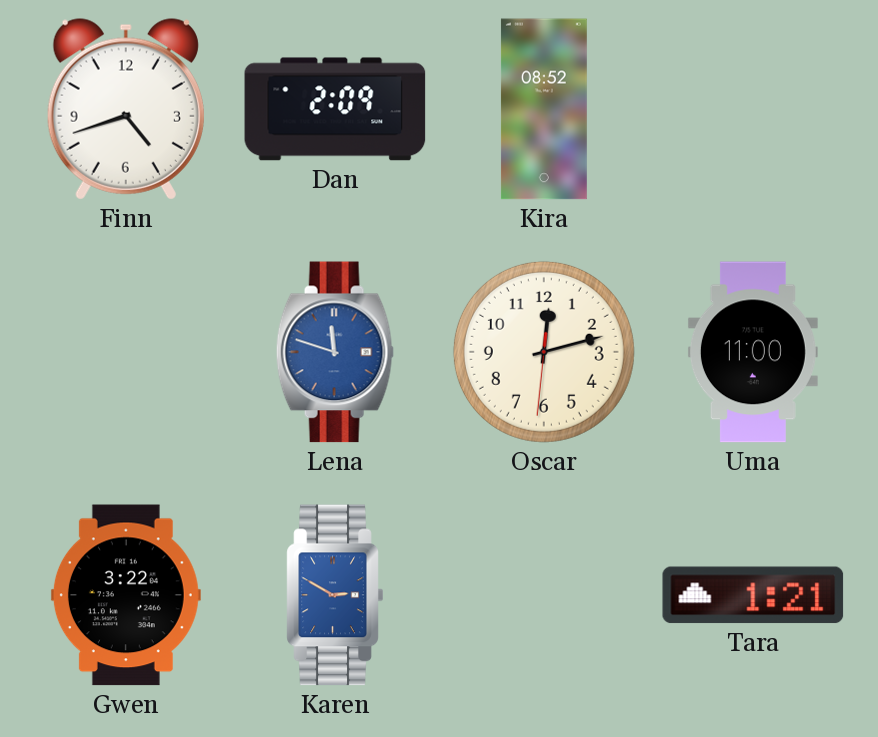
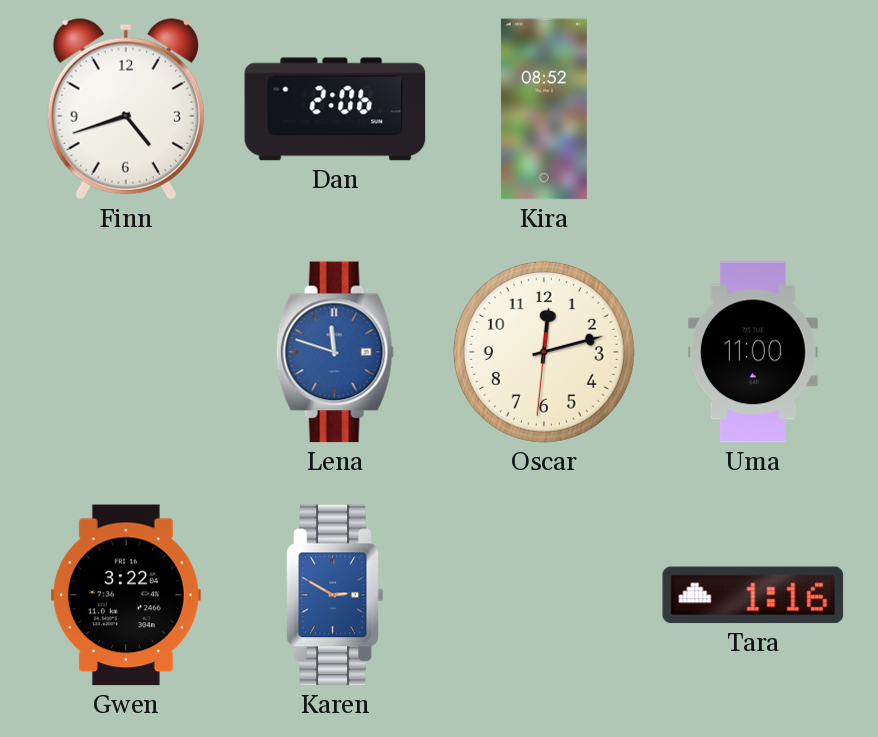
Dan: 2:09 -> 2:06
Tara: 1:21 -> 1:16
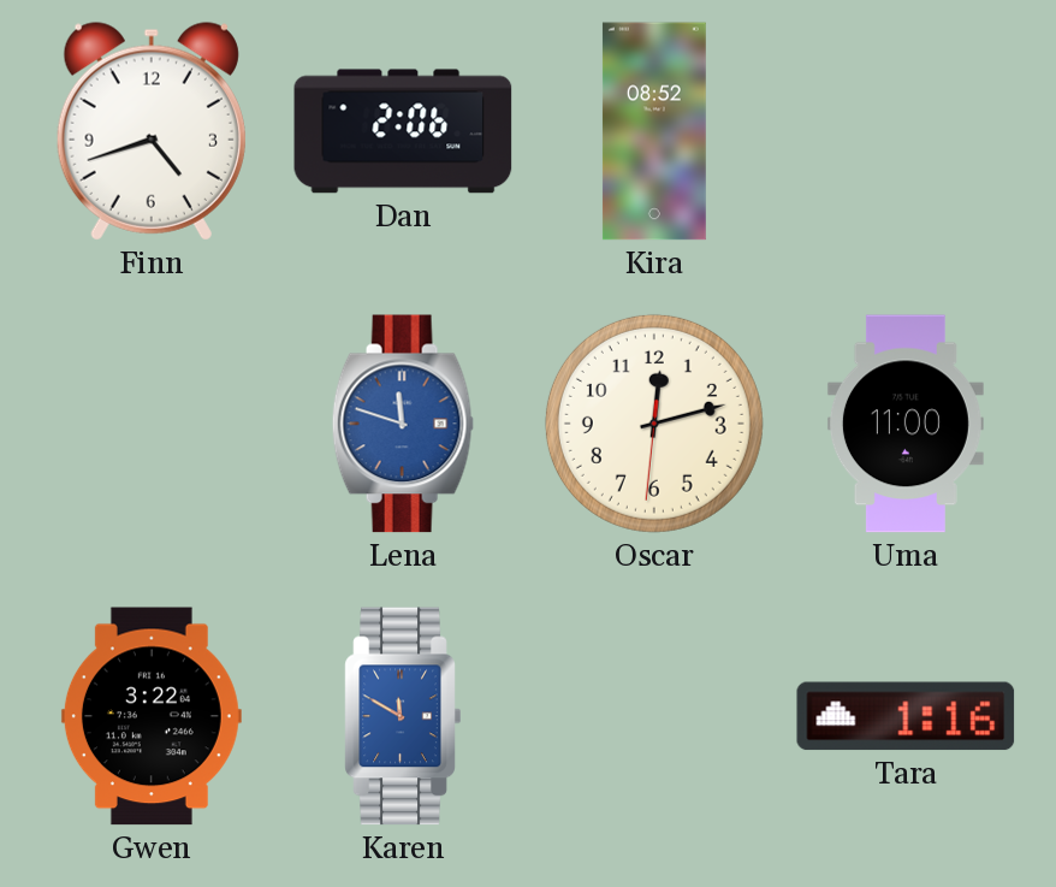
Karen: 2:50 -> 11:50
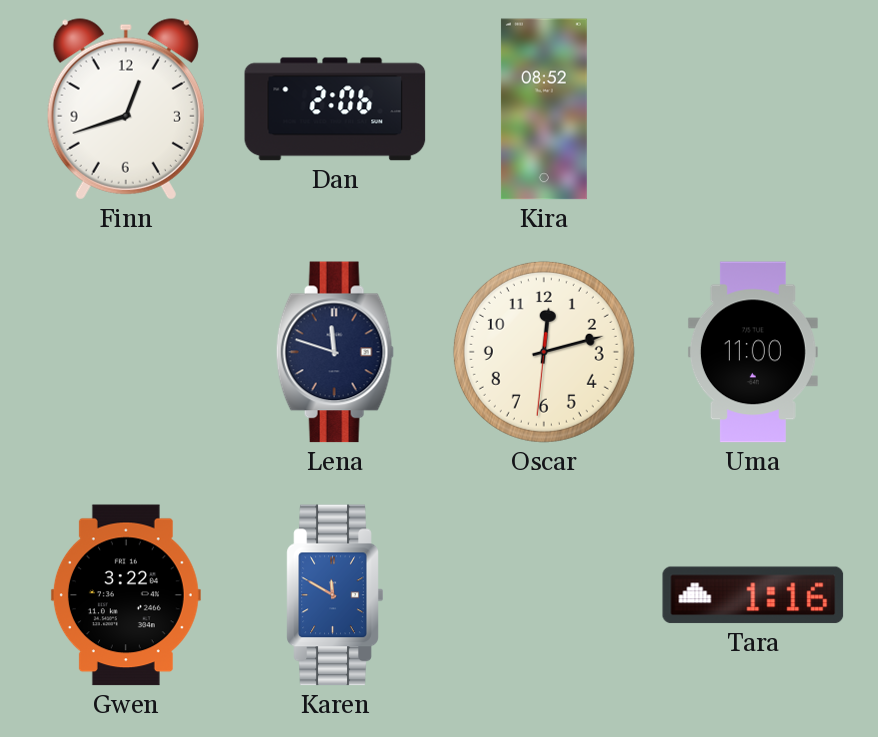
Finn: 4:42 -> 12:42
Lena dial: blue -> navy
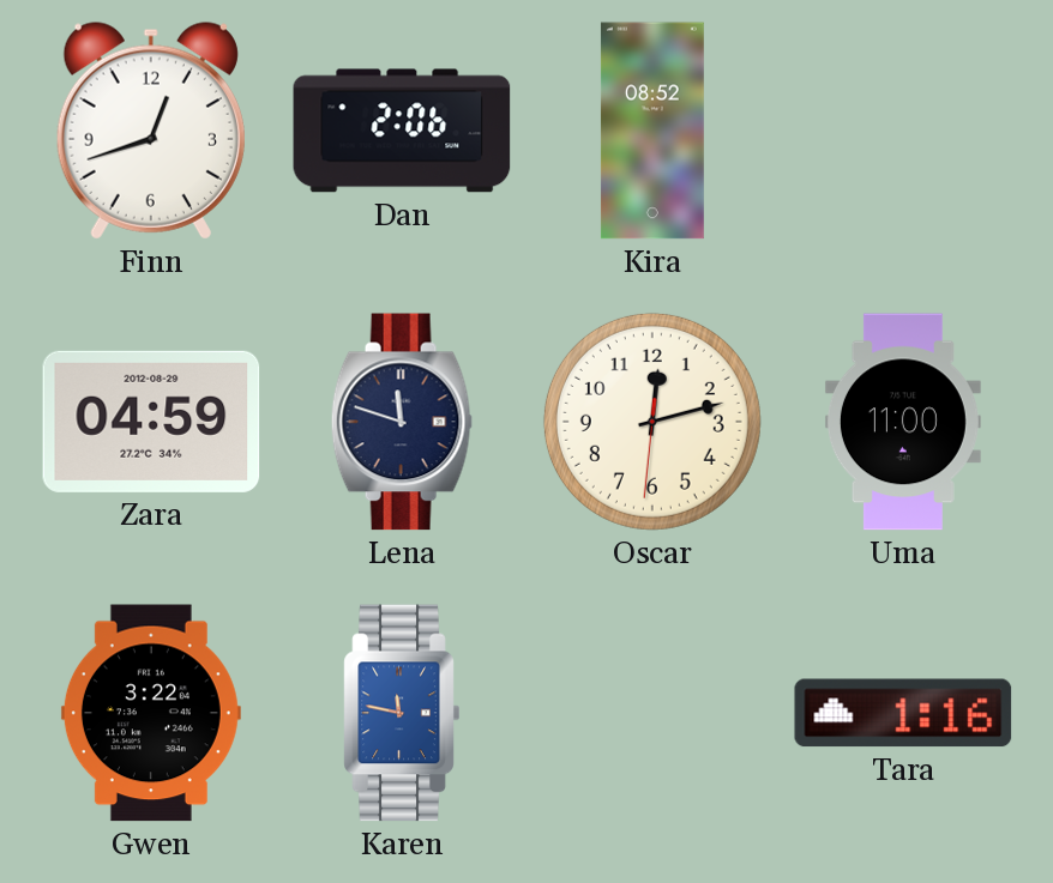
Zara: none -> 04:59
Karen: 11:50 -> 11:47
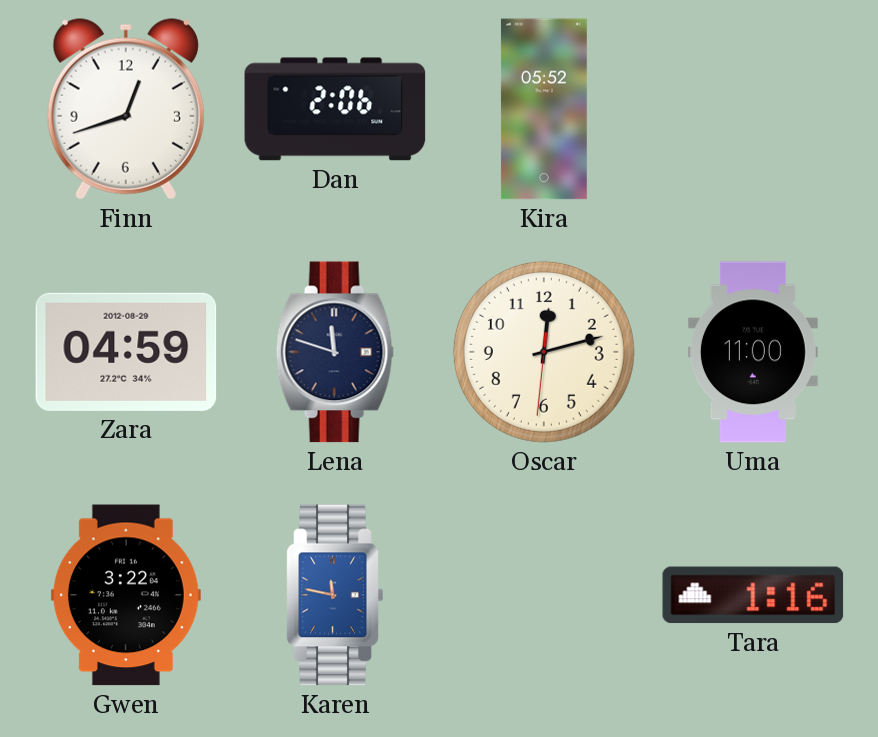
Kira: 08:52 -> 05:52
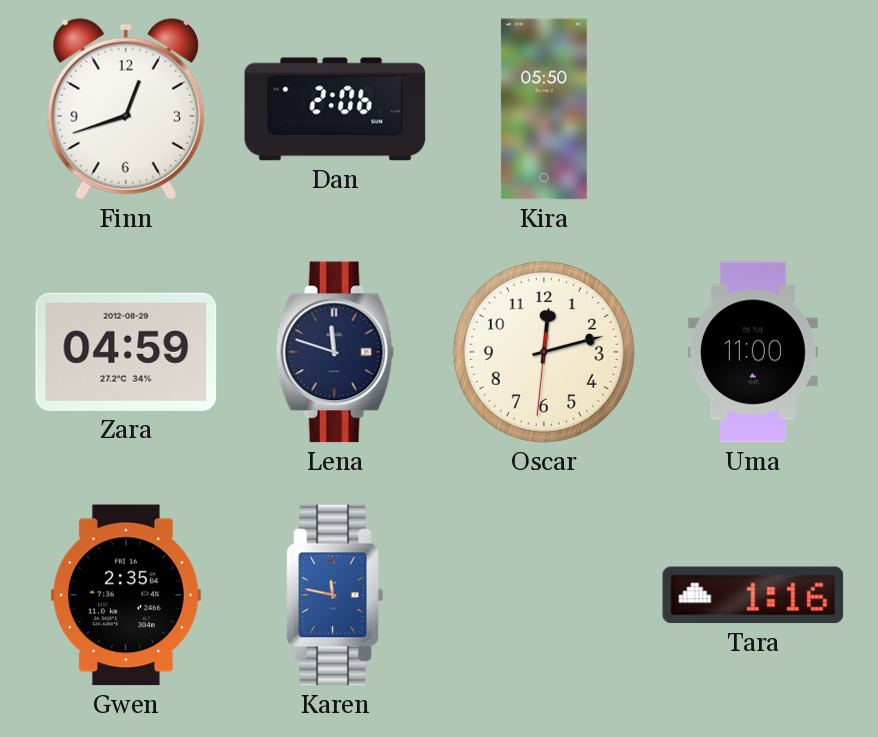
Kira: 05:52 -> 05:50
Gwen: 3:22 -> 2:35
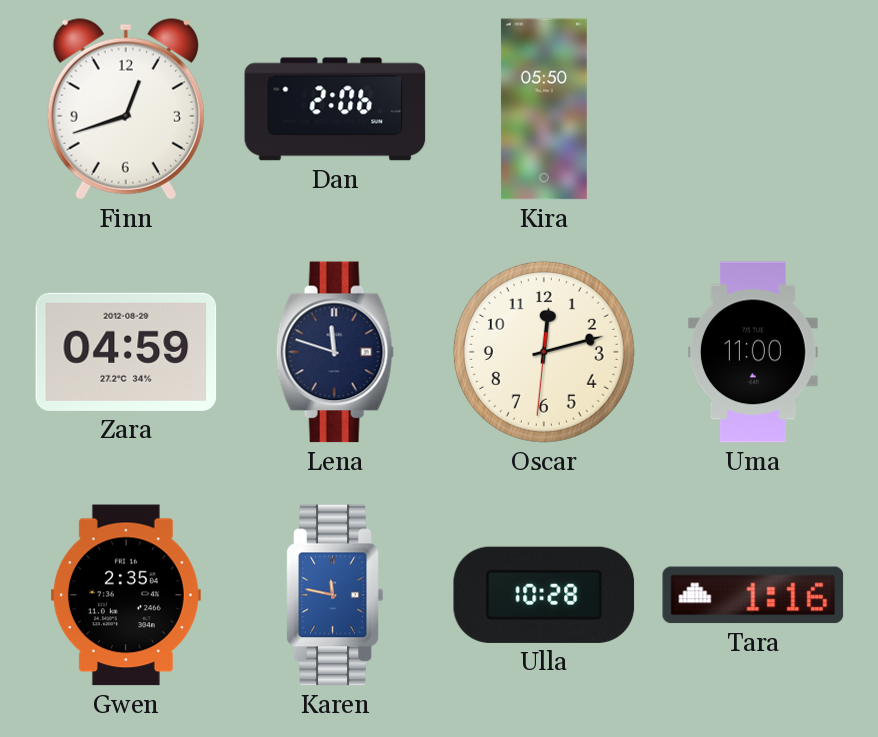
Ulla: none -> 10:28
